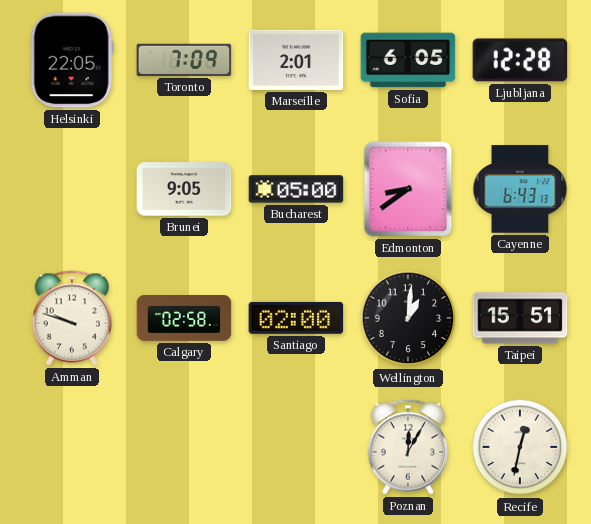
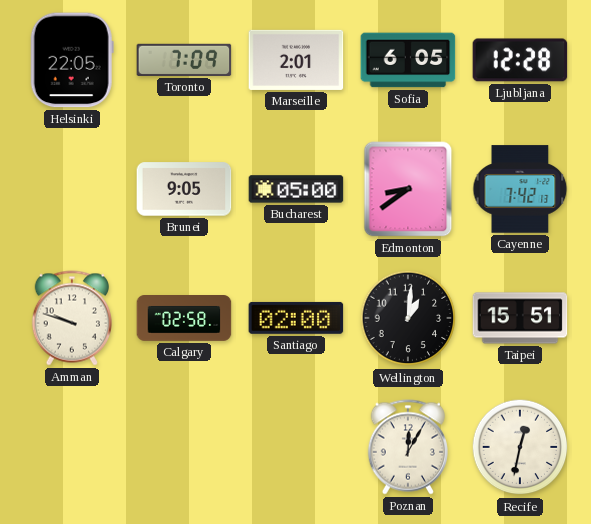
Cayenne: 6:43 -> 7:42
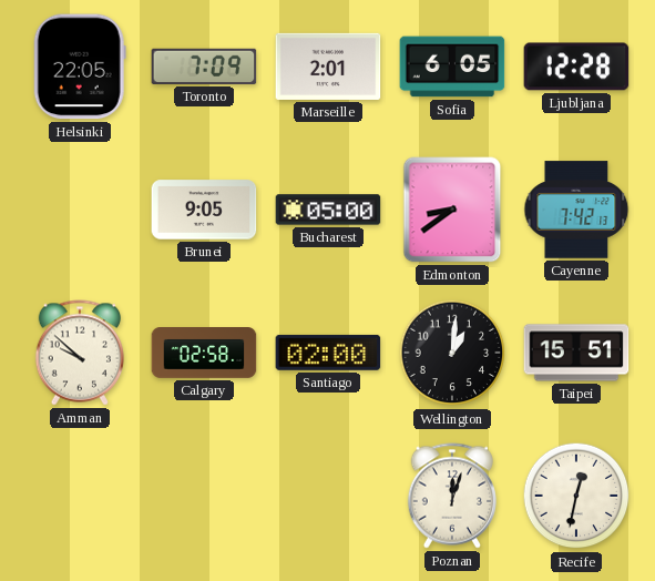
Amman: 9:48 -> 9:52
Poznan: 12:05 -> 12:03
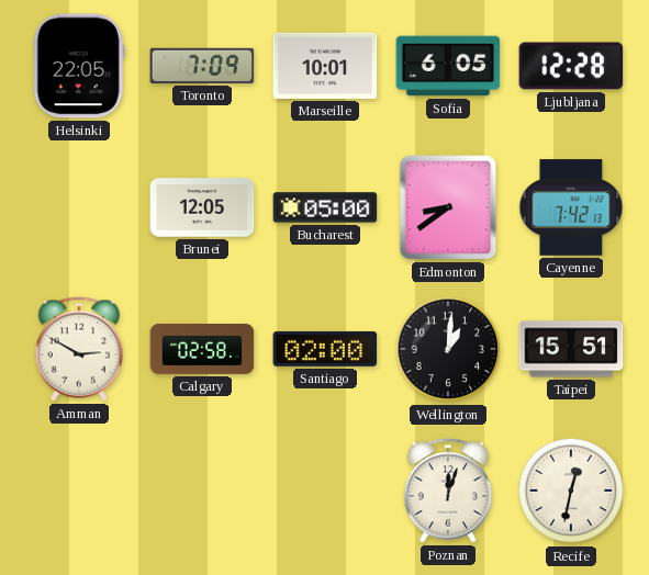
Marseille: 2:01 -> 10:01
Brunei: 9:05 -> 12:05
Amman: 9:52 -> 2:50
